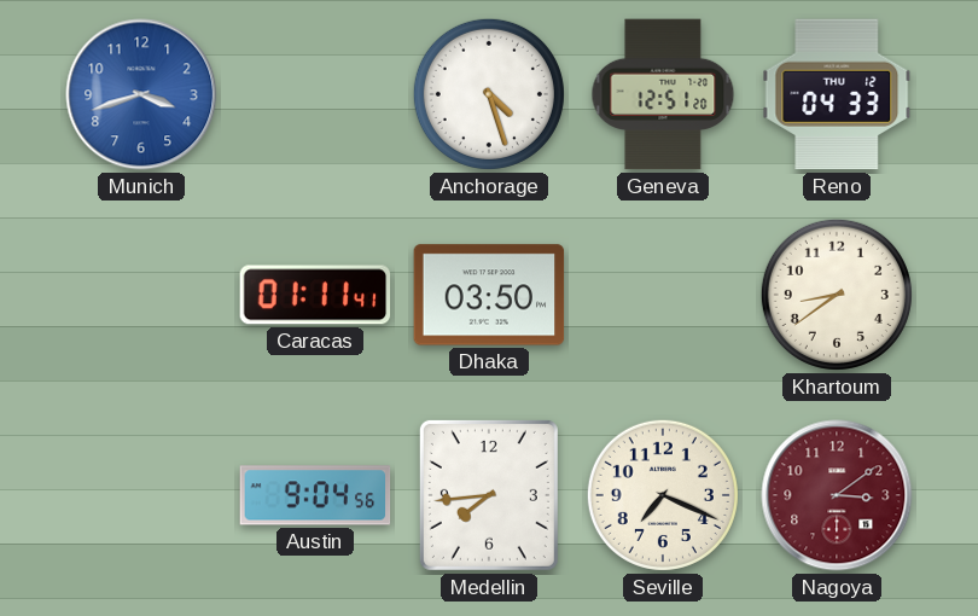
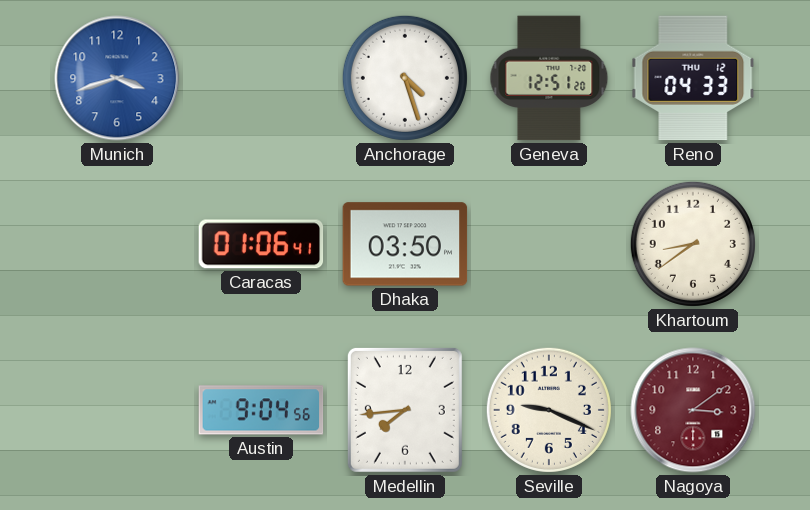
Caracas: 01:11 -> 01:06
Seville: 7:19 -> 9:19
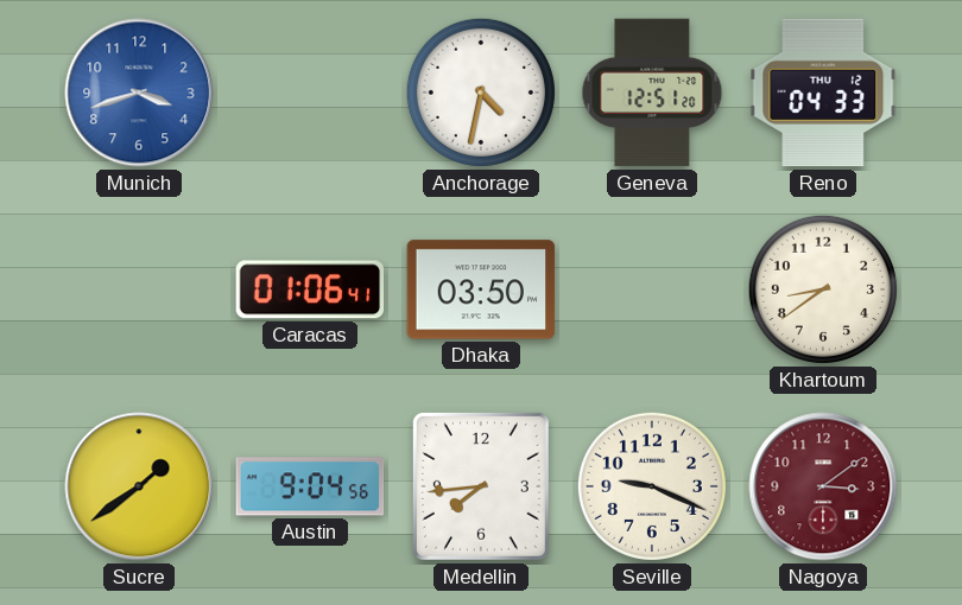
Anchorage: 4:27 -> 4:32
Sucre: none -> 1:39
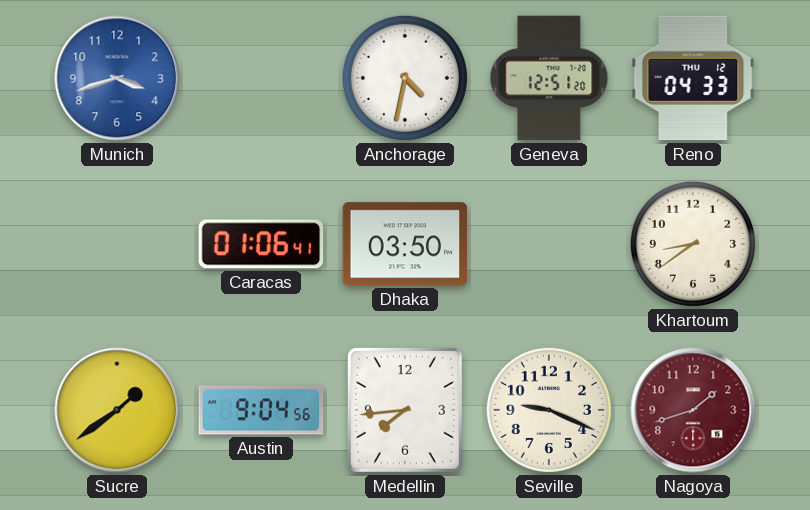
Nagoya: 3:09 -> 1:42
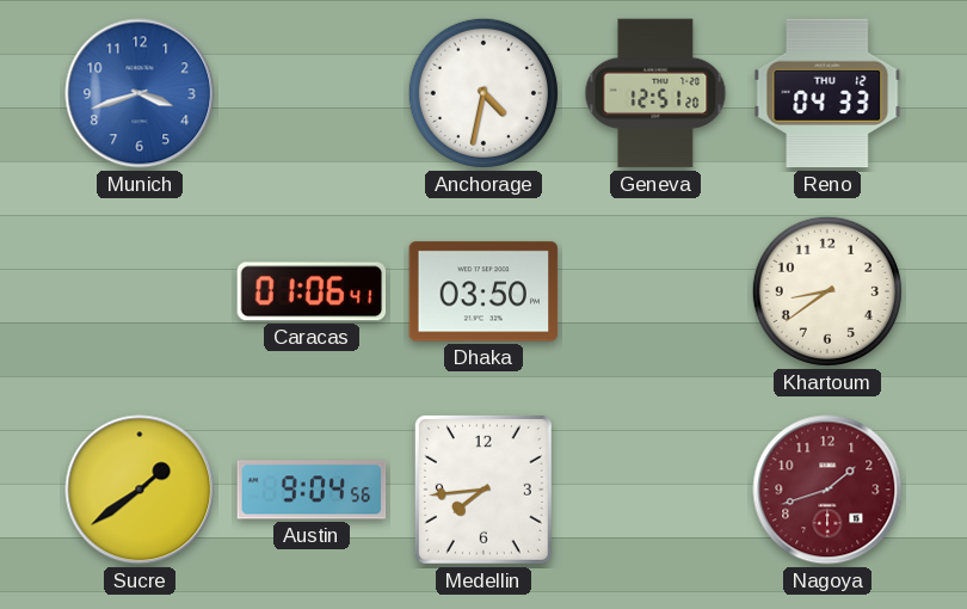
Seville: 9:19 -> none
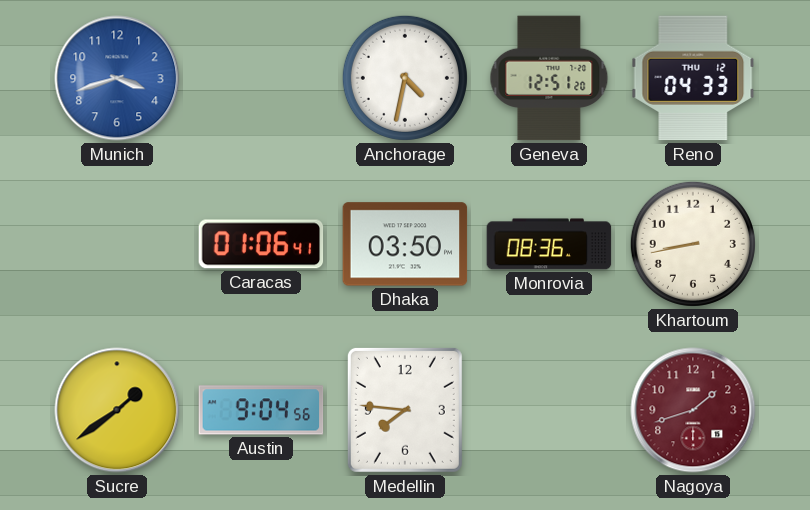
Monrovia: none -> 08:36
Khartoum: 8:39 -> 8:43
Medellin: 7:44 -> 7:46
